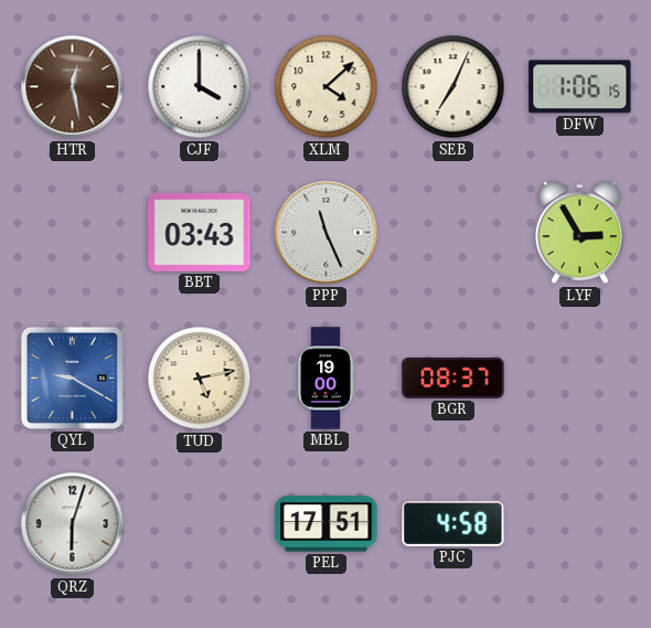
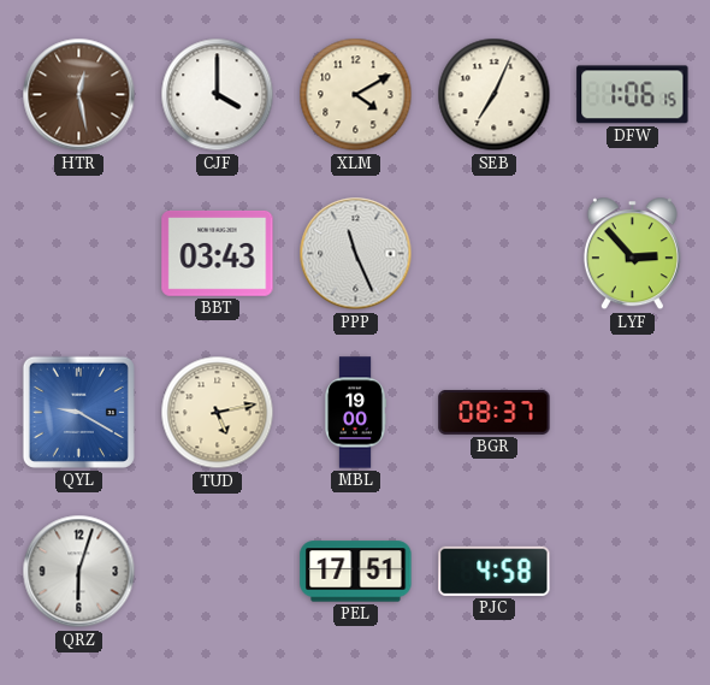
XLM: 4:08 -> 4:10
LYF: 2:55 -> 2:53
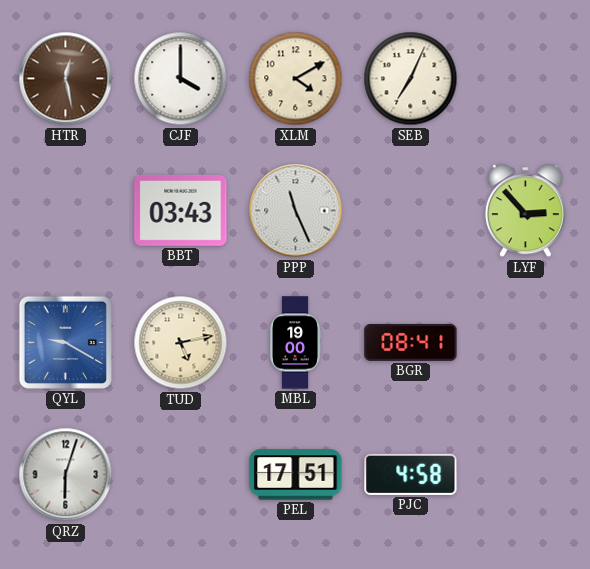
DFW: 1:06 -> none
BGR: 08:37 -> 08:41
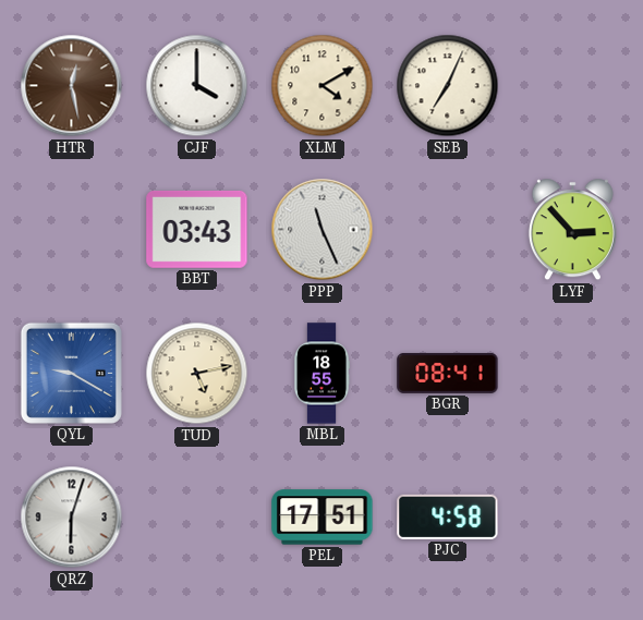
MBL: 19:00 -> 18:55
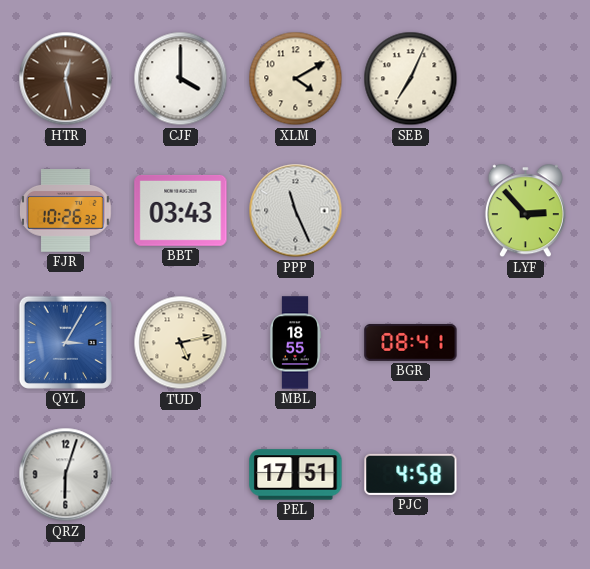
FJR: none -> 10:26
QYL: 9:20 -> 3:05
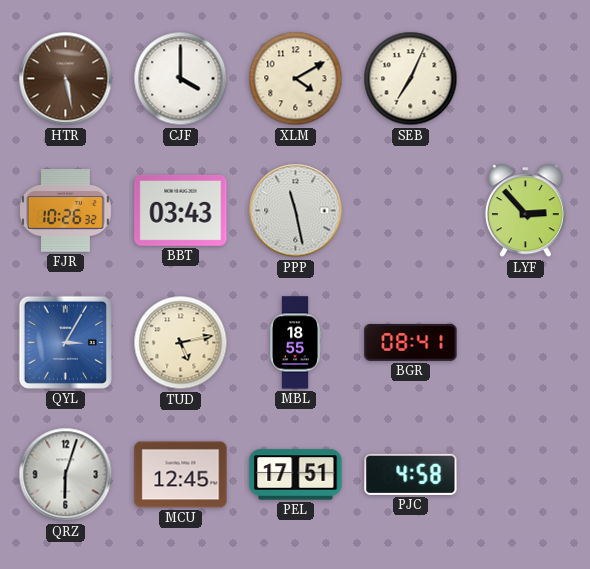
HTR: 12:28 -> 5:28
PPP: 11:26 -> 11:28
MCU: none -> 12:45
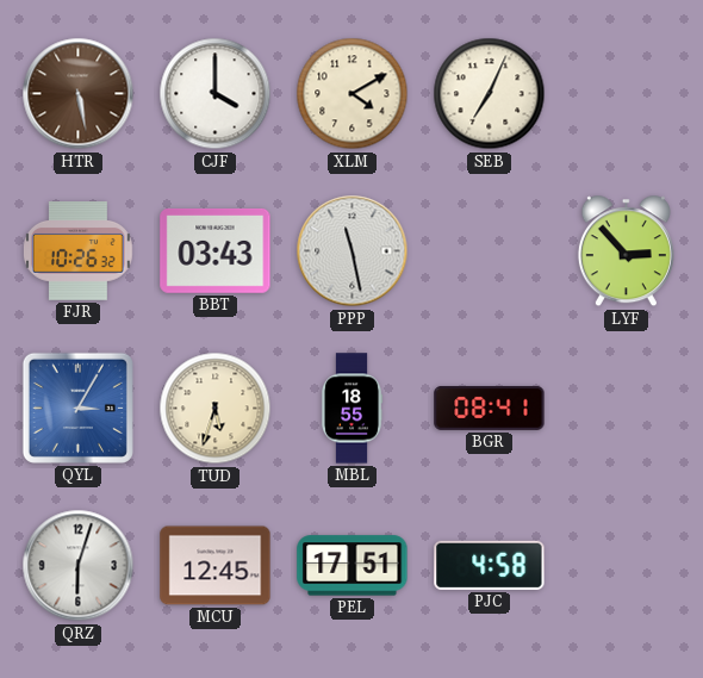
TUD: 5:13 -> 5:33
